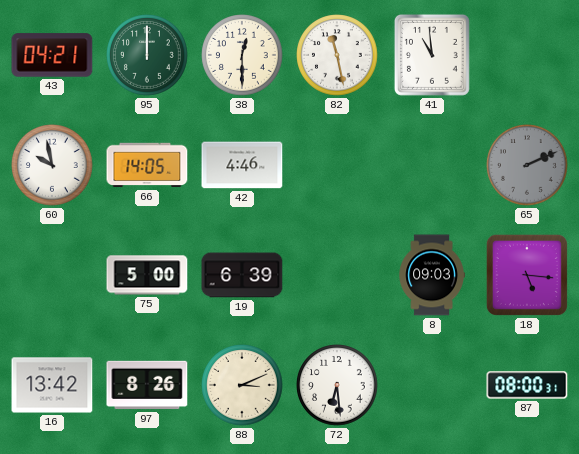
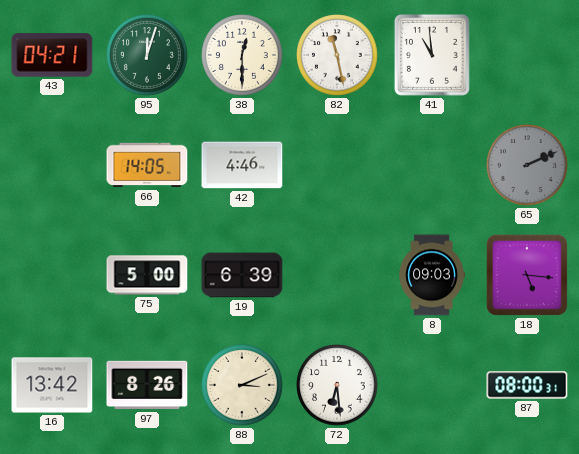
95: 12:00 -> 12:03
60: 9:58 -> none
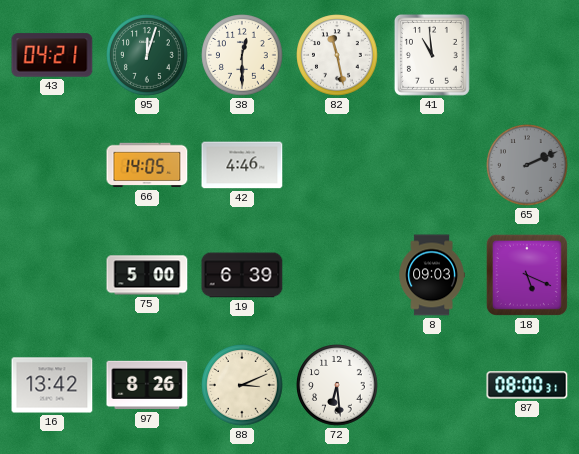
18: 5:16 -> 5:19
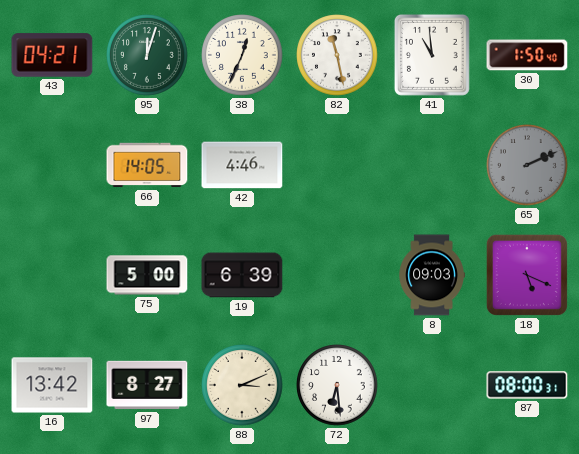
38: 12:30 -> 12:34
30: none -> 1:50
97: 8:26 -> 8:27
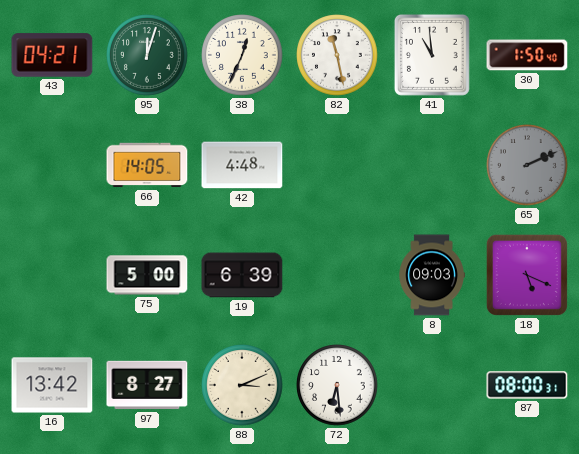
42: 4:46 -> 4:48
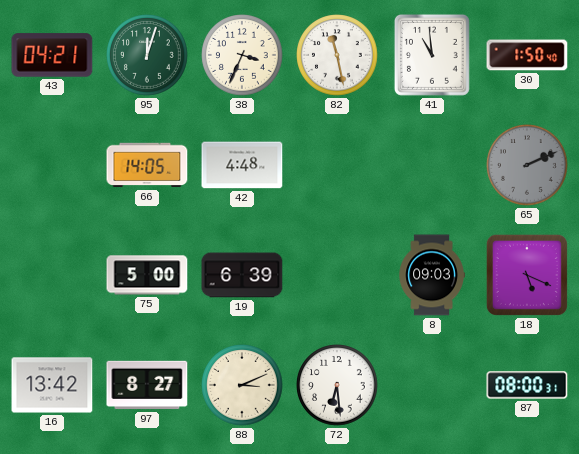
38: 12:34 -> 3:34
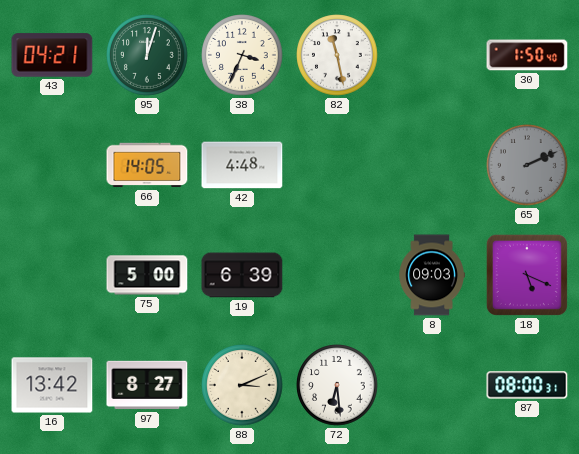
41: 10:59 -> none
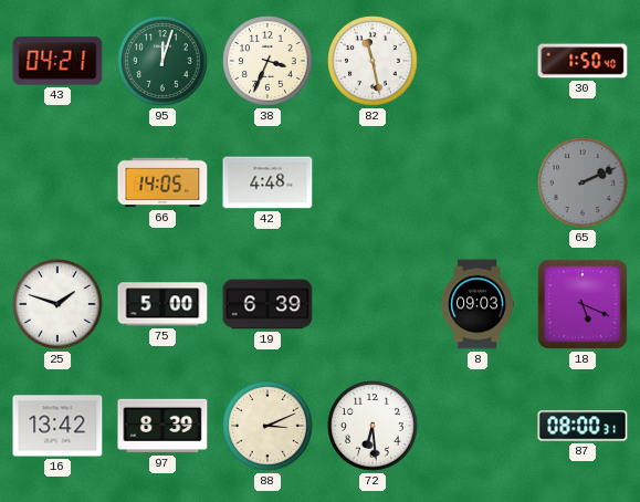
25: none -> 1:48
97: 8:27 -> 8:39
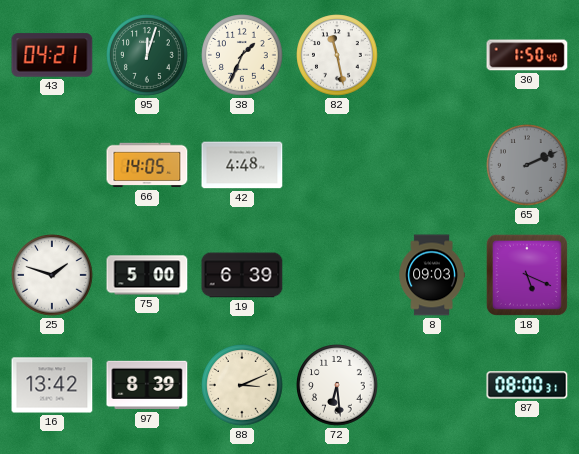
38: 3:34 -> 1:34
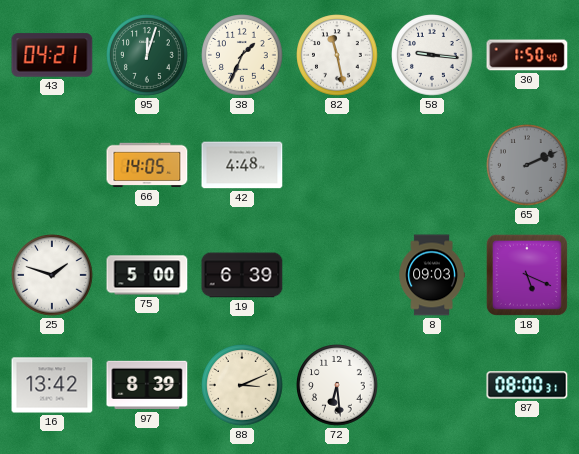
58: none -> 9:16
